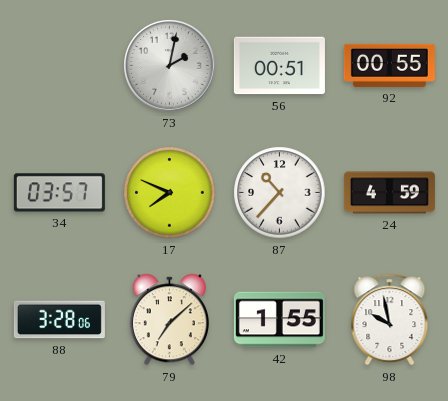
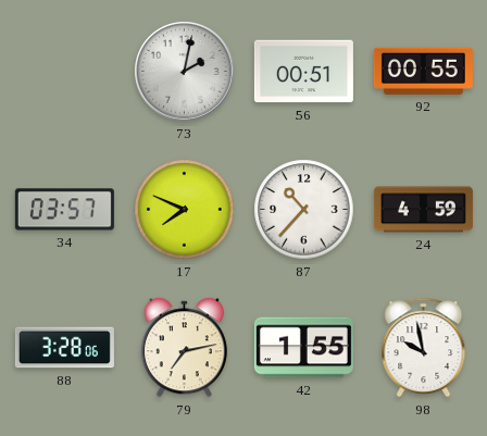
79: 7:08 -> 7:13
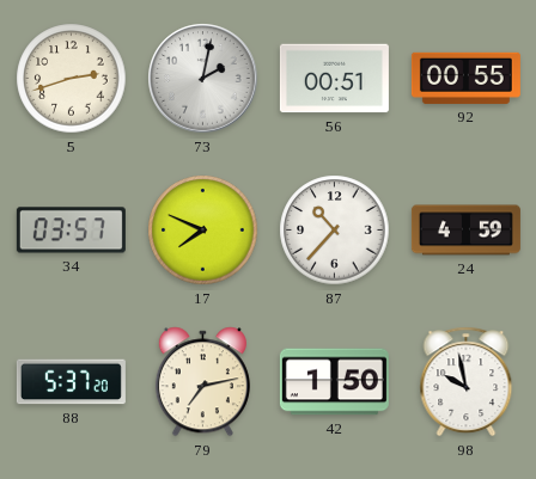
5: none -> 2:42
88: 3:28 -> 5:37
42: 1:55 -> 1:50
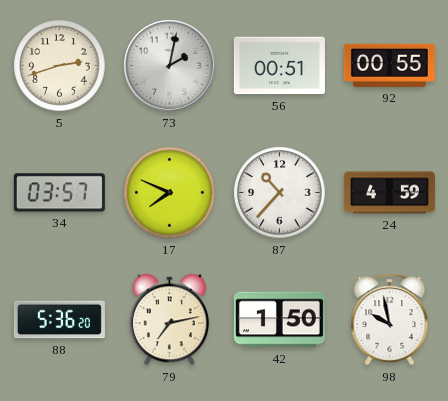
88: 5:37 -> 5:36
